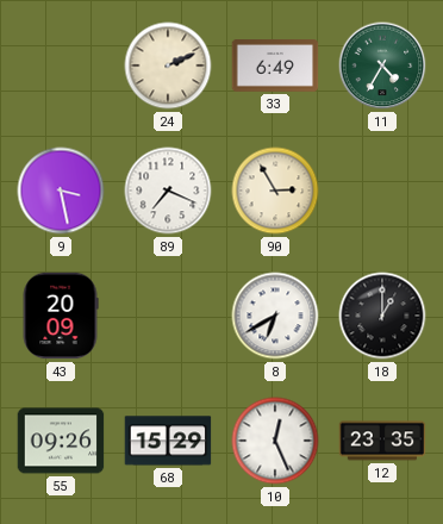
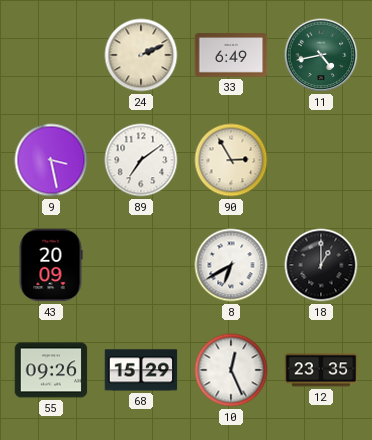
11: 4:35 -> 4:43
89: 7:19 -> 7:09
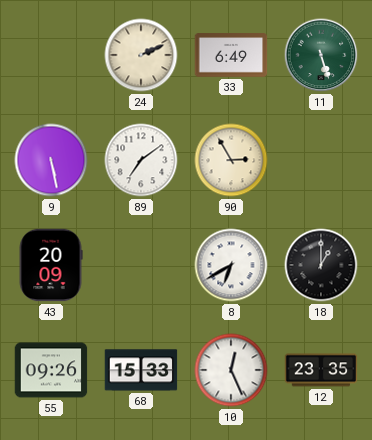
11: 4:43 -> 5:27
9: 3:28 -> 5:28
68: 15:29 -> 15:33
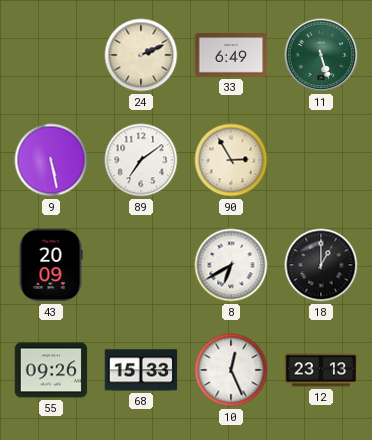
12: 23:35 -> 23:13
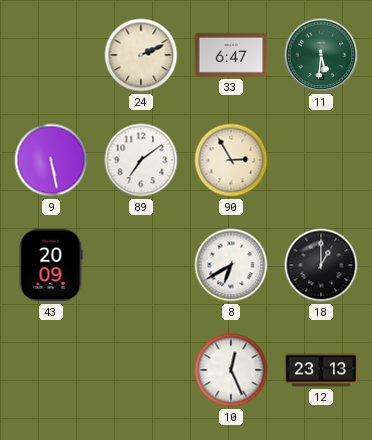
33: 6:49 -> 6:47
11: 5:27 -> 5:31
55: 09:26 -> none
68: 15:33 -> none
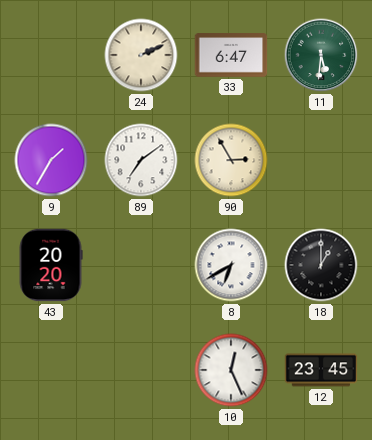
9: 5:28 -> 1:35
43: 20:09 -> 20:20
12: 23:13 -> 23:45
